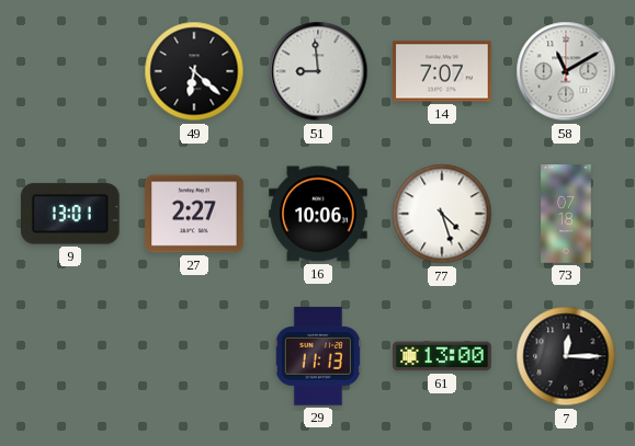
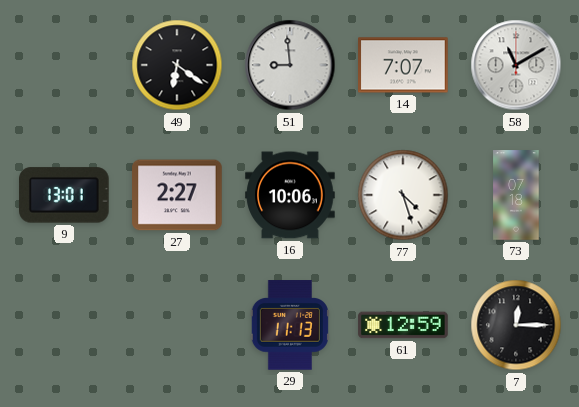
49: 6:22 -> 6:21
61: 13:00 -> 12:59
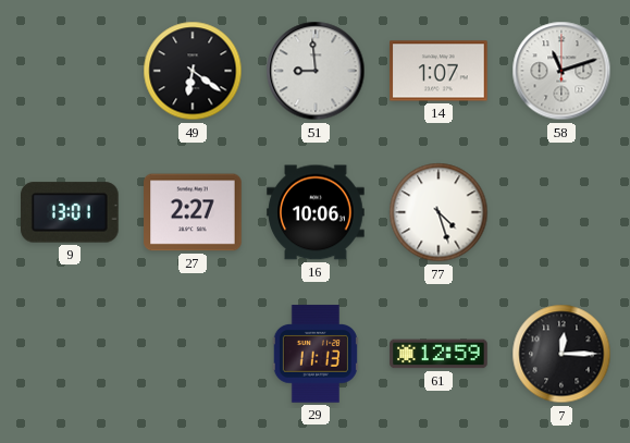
14: 7:07 -> 1:07
58: 11:10 -> 11:12
73: 07:18 -> none
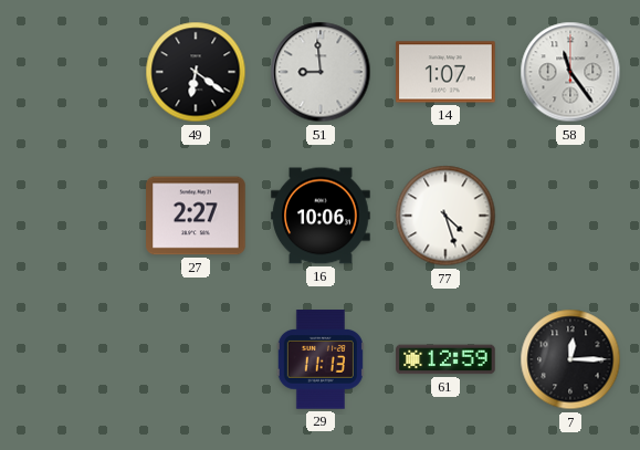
58: 11:12 -> 11:24
9: 13:01 -> none
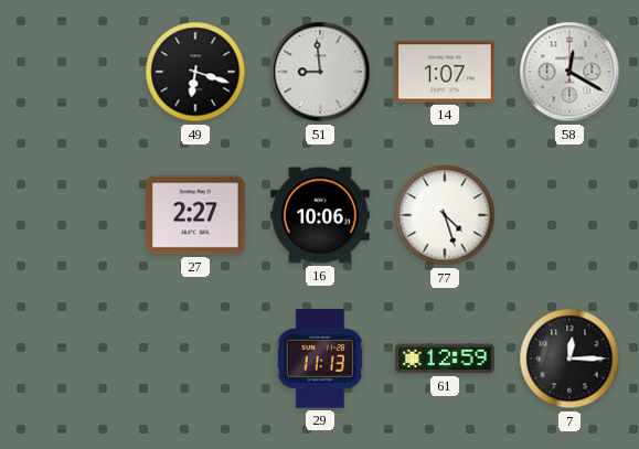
49: 6:21 -> 6:18
58: 11:24 -> 12:20
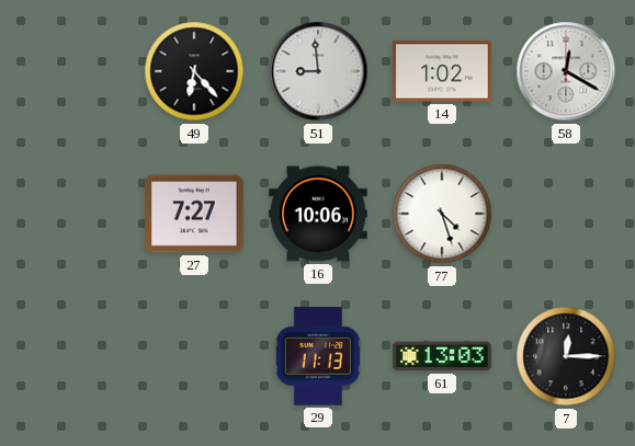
49: 6:18 -> 6:23
14: 1:07 -> 1:02
27: 2:27 -> 7:27
61: 12:59 -> 13:03
